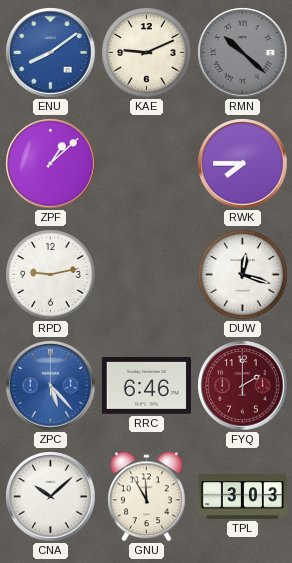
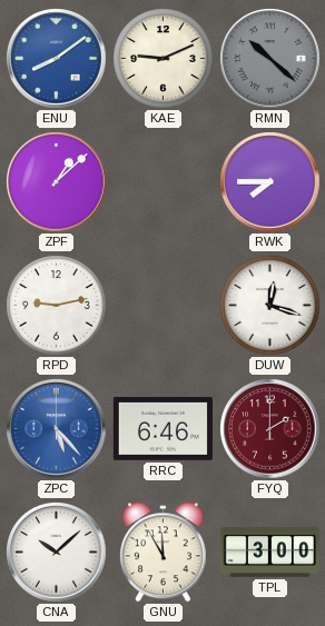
TPL: 3:03 -> 3:00
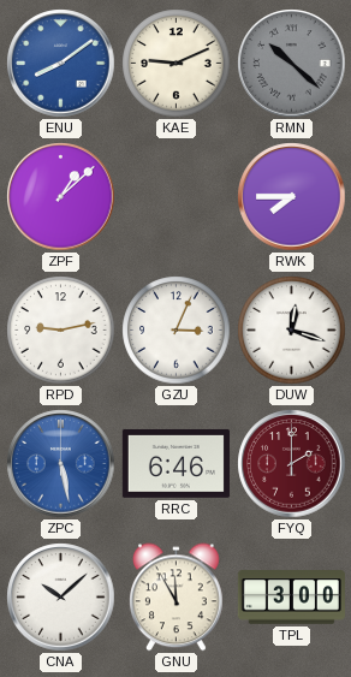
GZU: none -> 3:04
ZPC: 5:23 -> 5:28
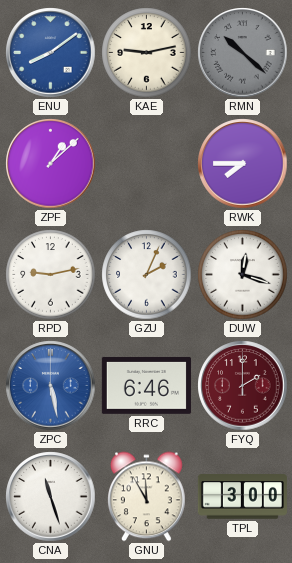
KAE: 9:11 -> 9:13
GZU: 3:04 -> 2:04
CNA: 10:08 -> 11:27
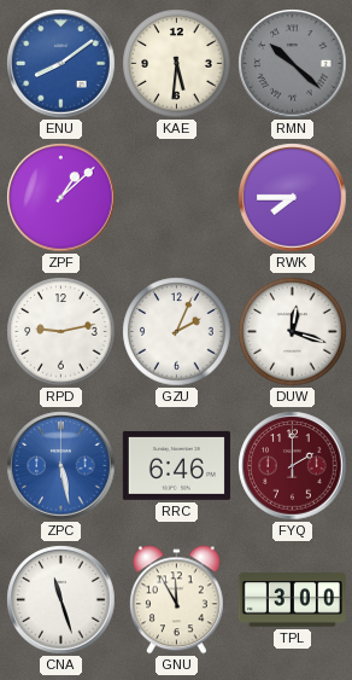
KAE: 9:13 -> 5:31
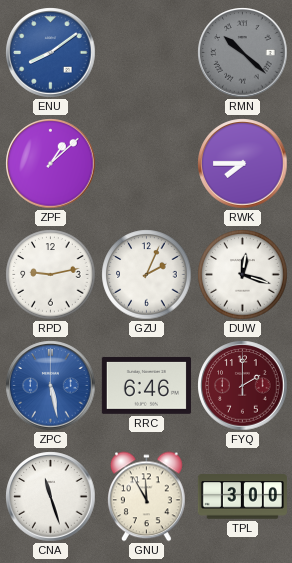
KAE: 5:31 -> none
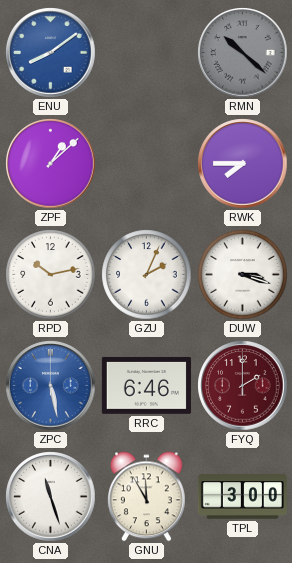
RPD: 9:13 -> 10:13
DUW: 12:18 -> 3:18
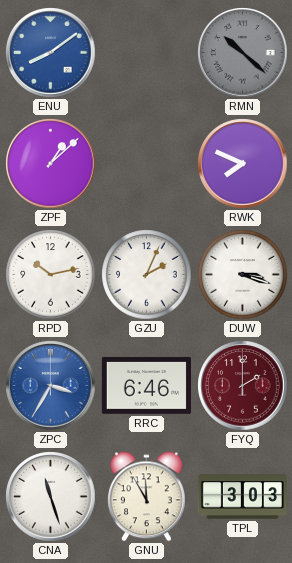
RWK: 7:45 -> 7:49
ZPC: 5:28 -> 3:35
TPL: 3:00 -> 3:03
